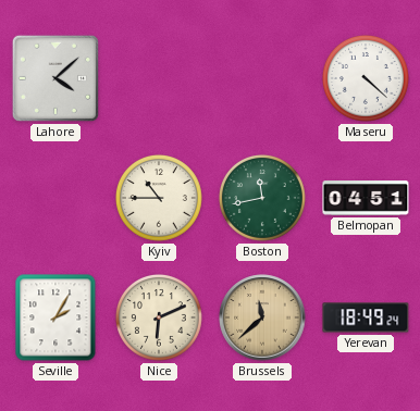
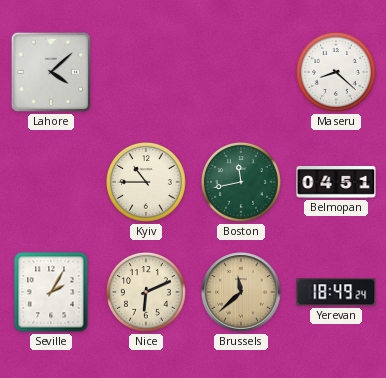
Maseru: 4:22 -> 8:22
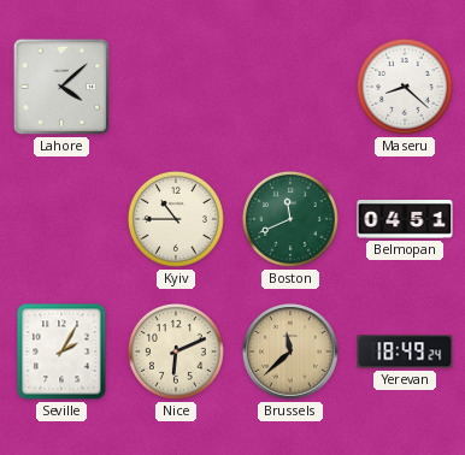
Boston: 11:43 -> 11:41
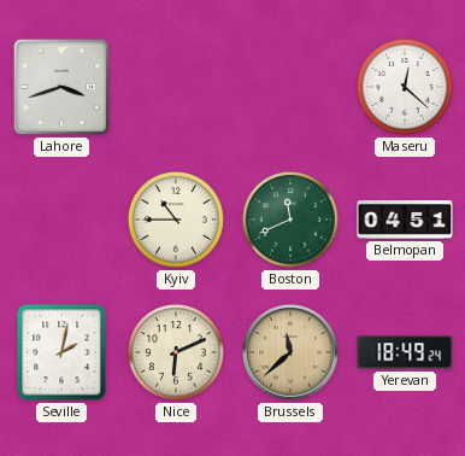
Lahore: 4:08 -> 3:42
Maseru: 8:22 -> 12:22
Seville: 2:05 -> 2:02
